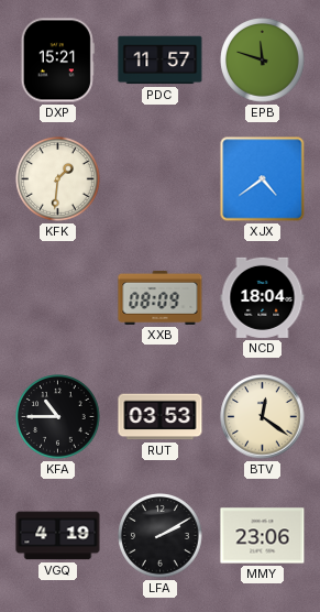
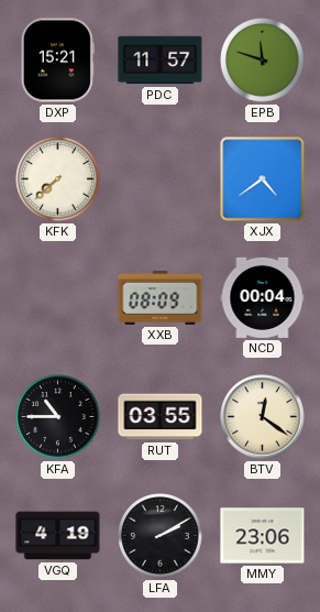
KFK: 1:31 -> 7:38
NCD: 18:04 -> 00:04
RUT: 03:53 -> 03:55
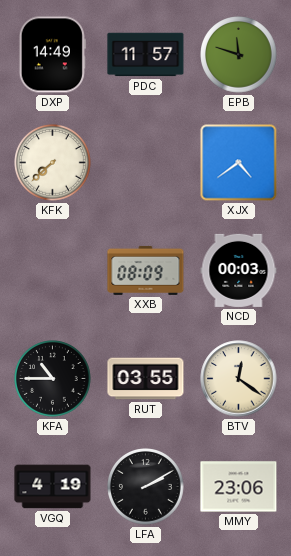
DXP: 15:21 -> 14:49
NCD: 00:04 -> 00:03
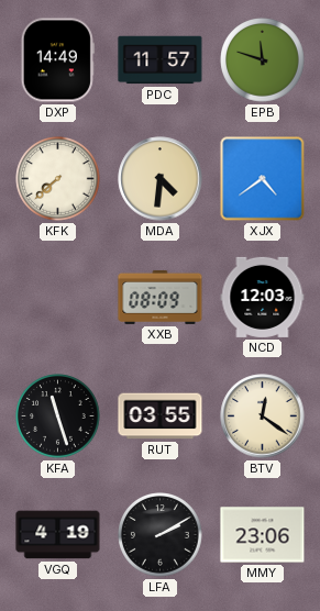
MDA: none -> 4:31
NCD: 00:03 -> 12:03
KFA: 10:45 -> 11:27
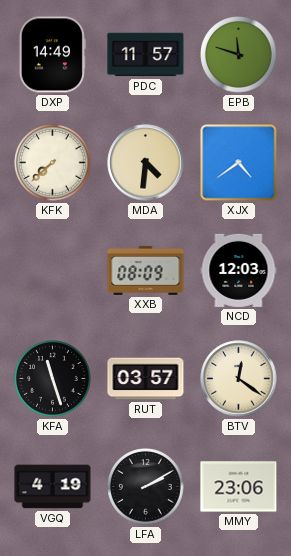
RUT: 03:55 -> 03:57
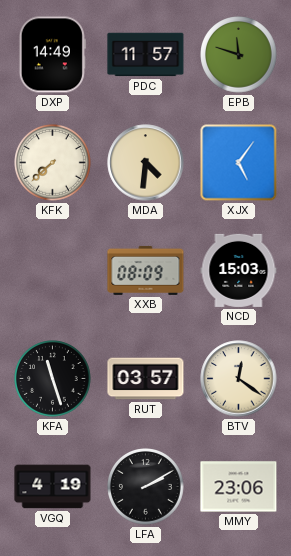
XJX: 4:39 -> 5:06
NCD: 12:03 -> 15:03
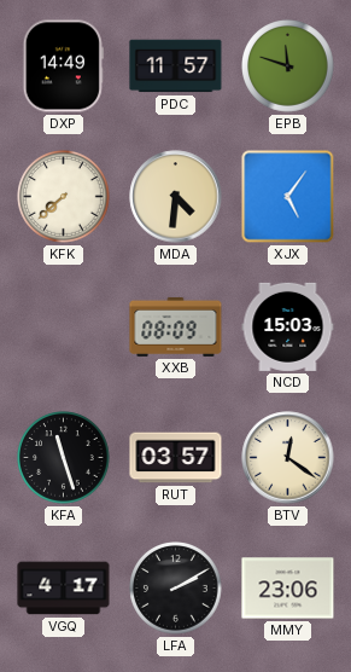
VGQ: 4:19 -> 4:17
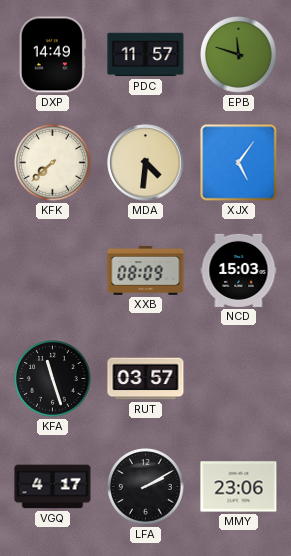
BTV: 12:21 -> none
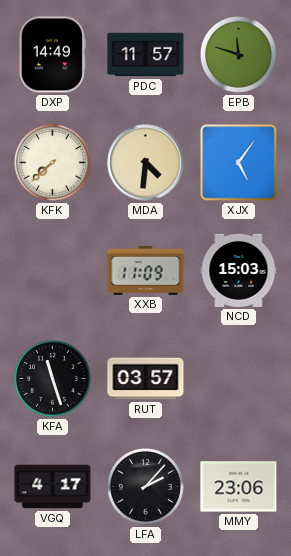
XXB: 08:09 -> 11:09
LFA: 2:10 -> 2:07
